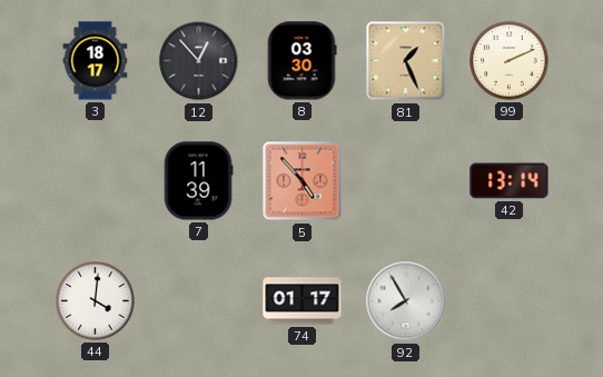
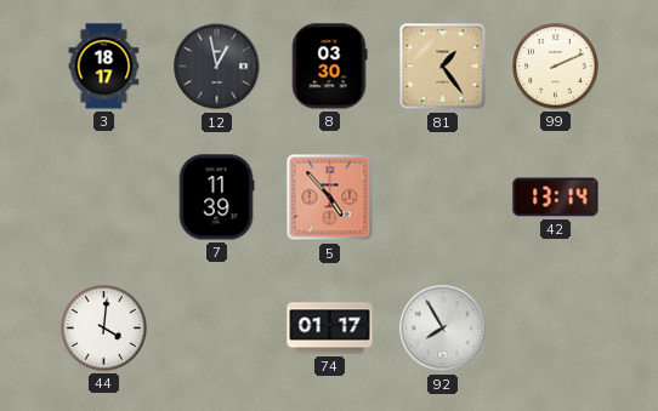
12: 12:53 -> 12:58
81: 1:26 -> 1:24
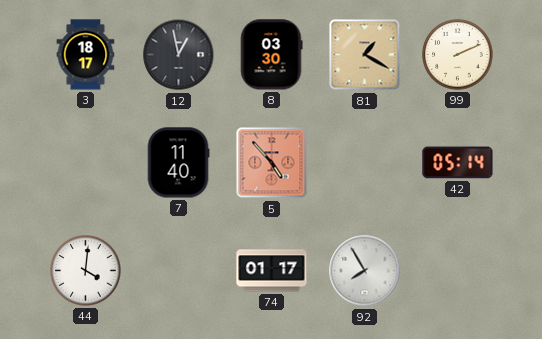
81: 1:24 -> 1:20
7: 11:39 -> 11:40
42: 13:14 -> 05:14
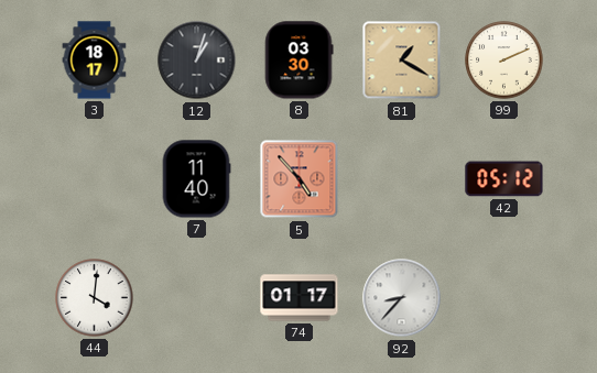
12: 12:58 -> 1:03
42: 05:14 -> 05:12
92: 7:55 -> 8:37
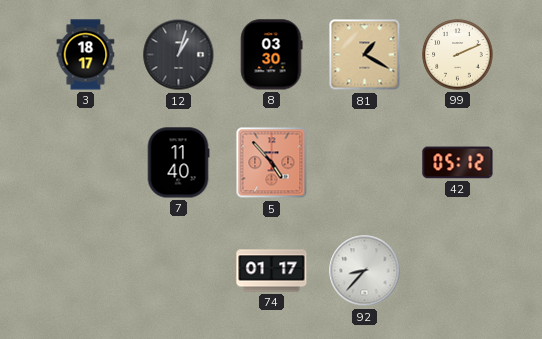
44: 4:01 -> none
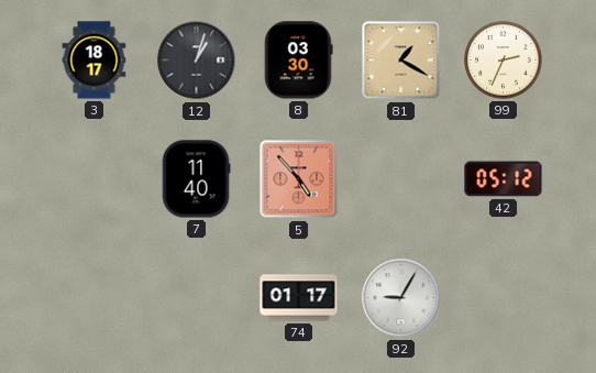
99: 2:11 -> 2:34
92: 8:37 -> 9:05
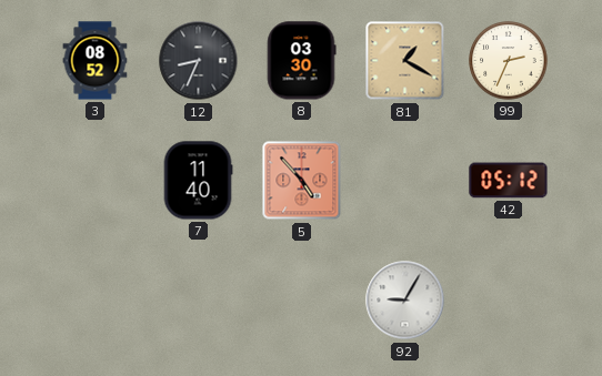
3: 18:17 -> 08:52
12: 1:03 -> 8:34
74: 01:17 -> none
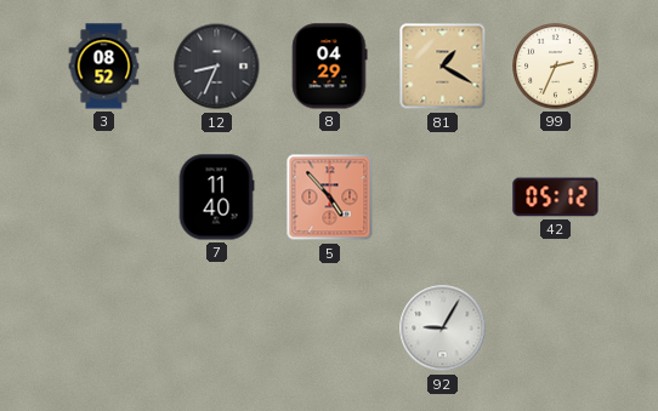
8: 03:30 -> 04:29
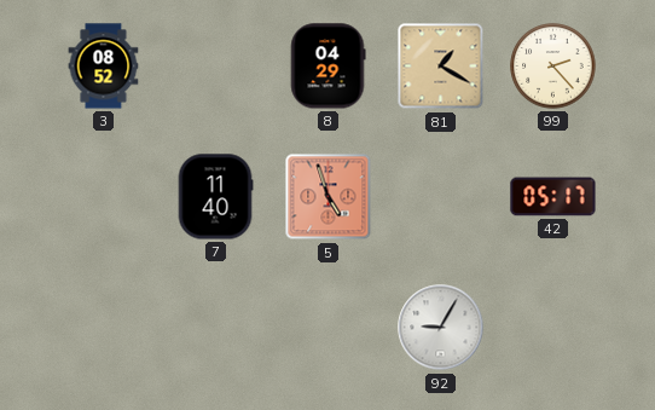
12: 8:34 -> none
99: 2:34 -> 2:23
5: 4:53 -> 4:57
42: 05:12 -> 05:17
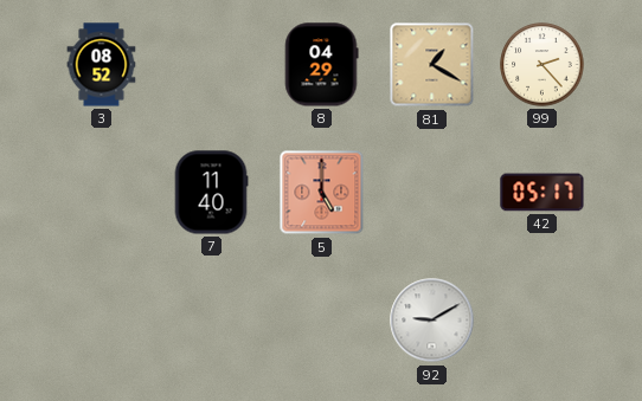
5: 4:57 -> 5:00
92: 9:05 -> 9:10
